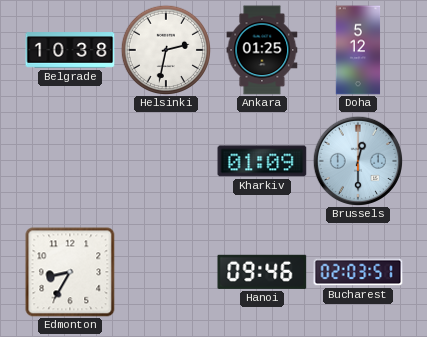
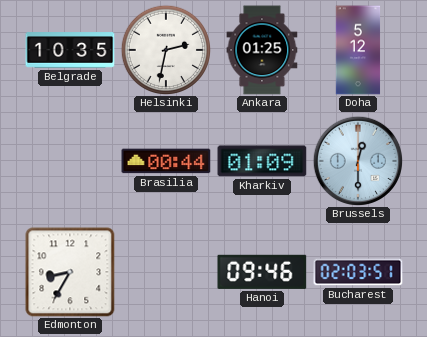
Belgrade: 10:38 -> 10:35
Brasilia: none -> 00:44
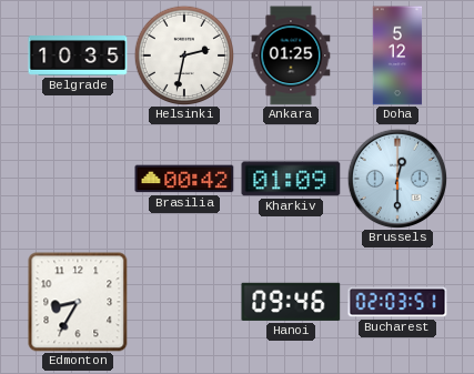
Brasilia: 00:44 -> 00:42
